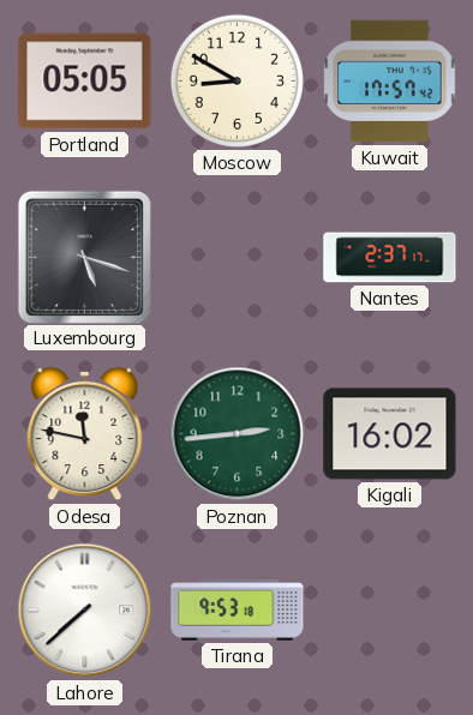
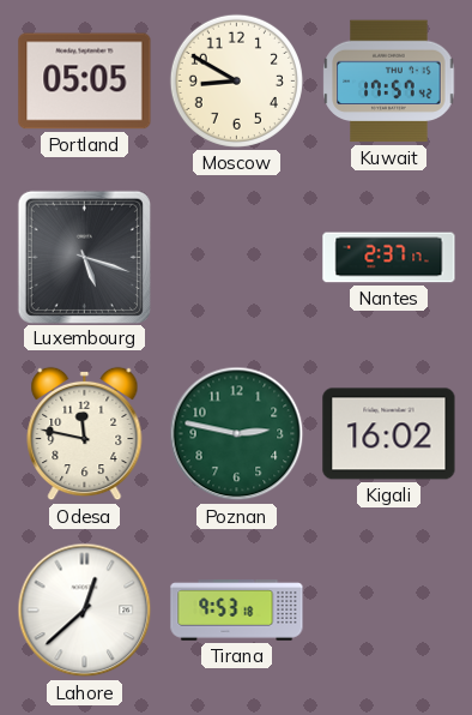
Poznan: 2:44 -> 2:47
Lahore: 7:38 -> 12:38
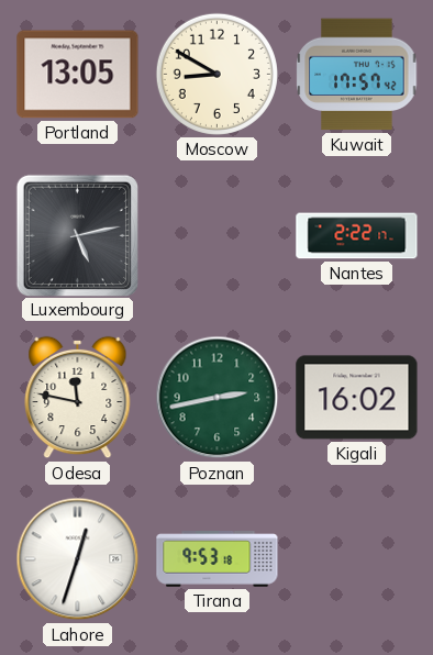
Portland: 05:05 -> 13:05
Luxembourg: 5:18 -> 5:13
Nantes: 2:37 -> 2:22
Poznan: 2:47 -> 2:43
Lahore: 12:38 -> 12:33
